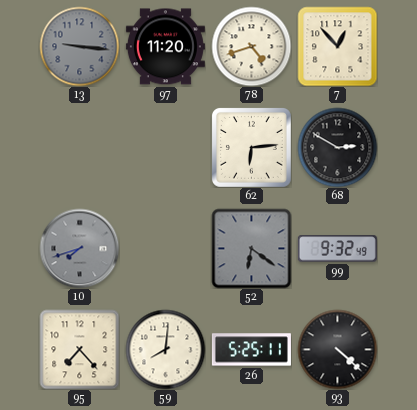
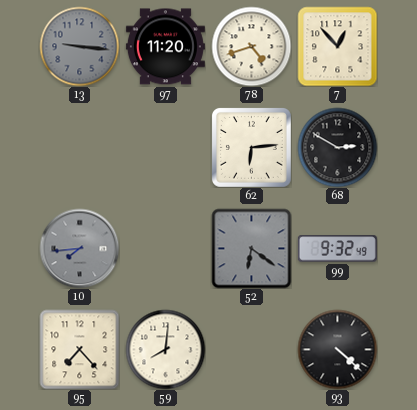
10: 7:42 -> 7:44
26: 5:25 -> none
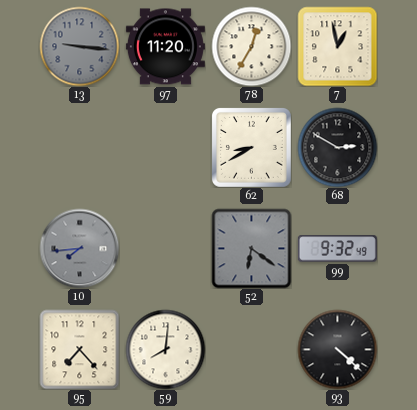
78: 4:42 -> 12:35
7: 12:53 -> 12:58
62: 6:14 -> 8:40
